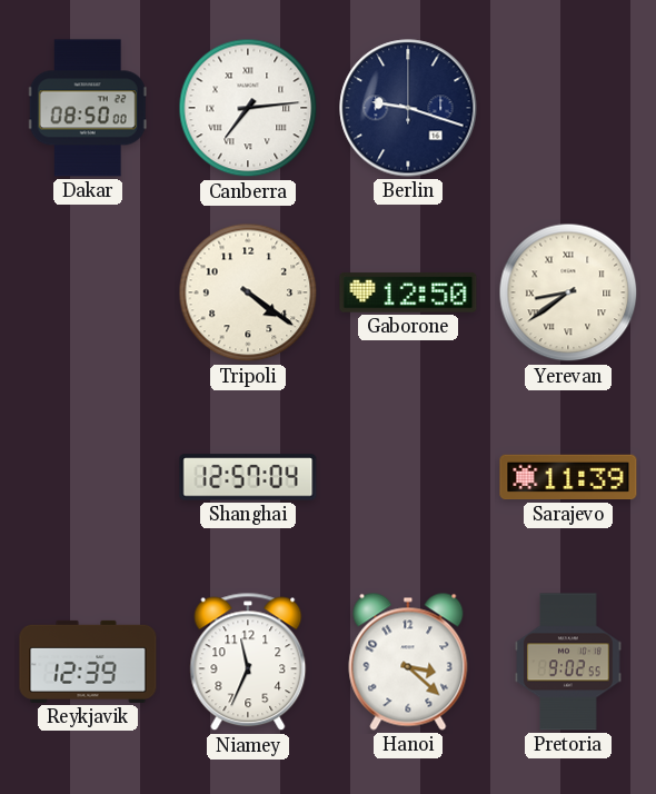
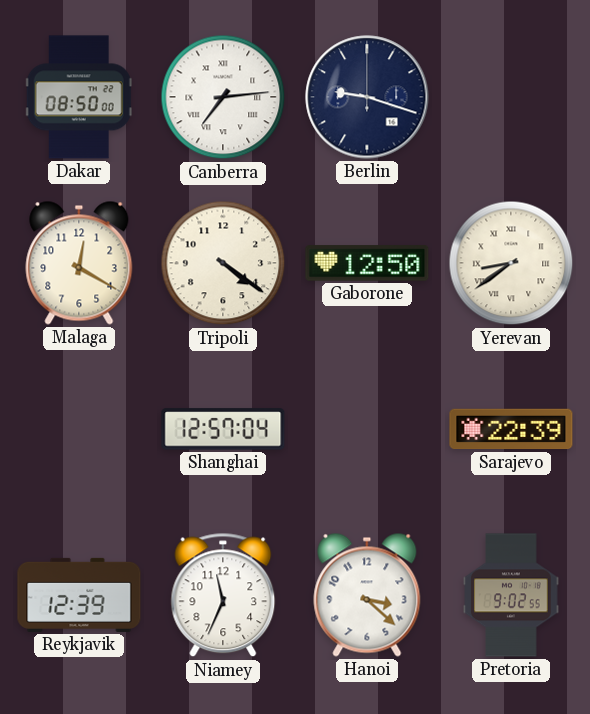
Malaga: none -> 12:20
Sarajevo: 11:39 -> 22:39
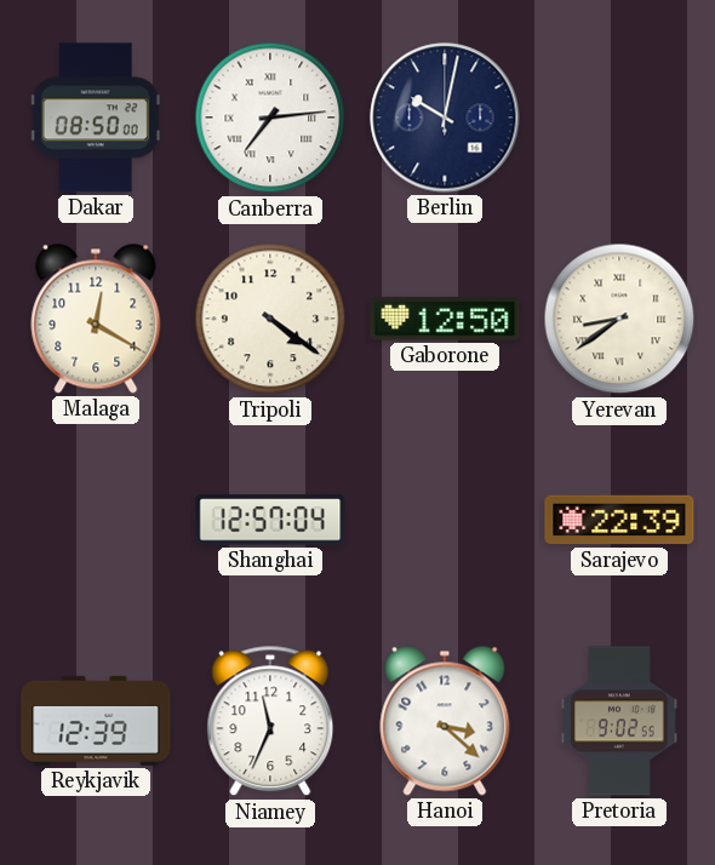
Berlin: 9:18 -> 10:02
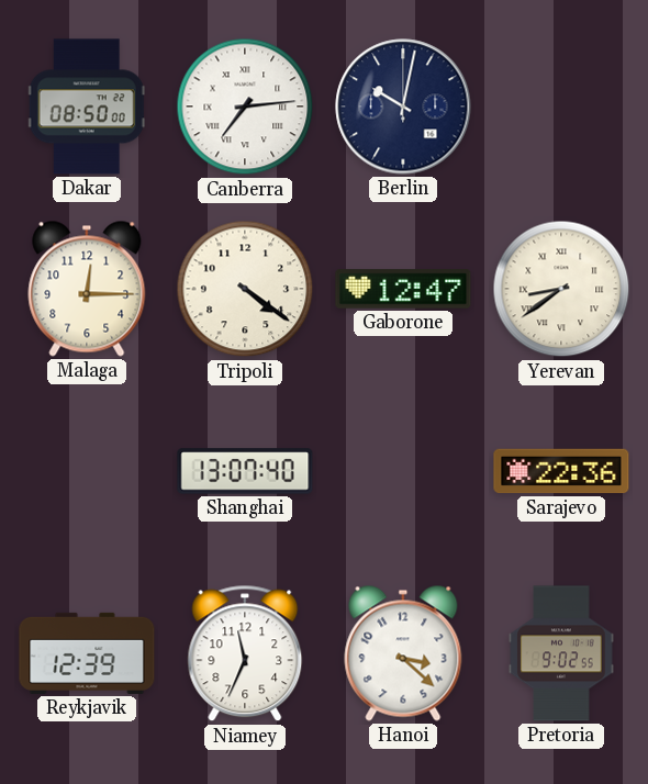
Malaga: 12:20 -> 12:15
Gaborone: 12:50 -> 12:47
Shanghai: 12:57 -> 13:07
Sarajevo: 22:39 -> 22:36
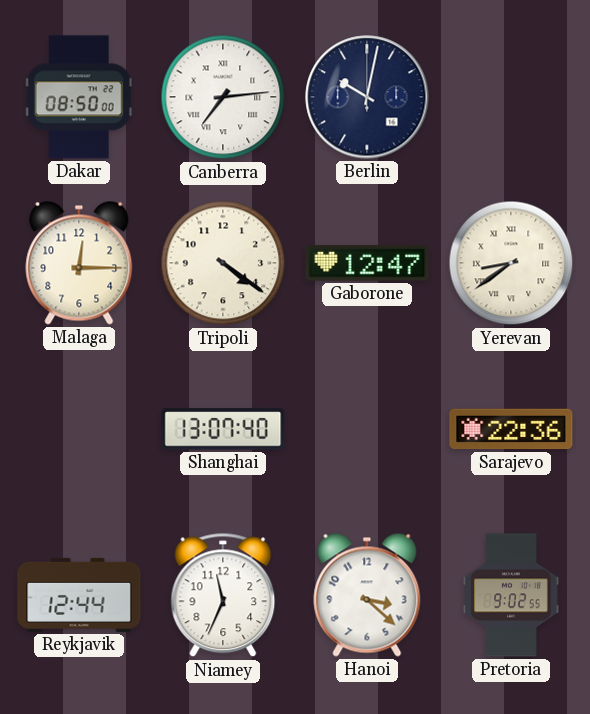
Reykjavik: 12:39 -> 12:44
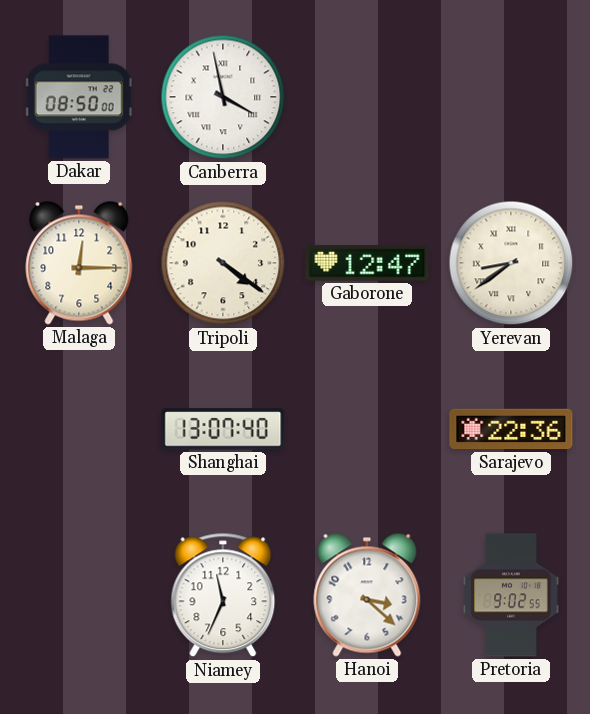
Canberra: 7:14 -> 3:58
Berlin: 10:02 -> none
Reykjavik: 12:44 -> none
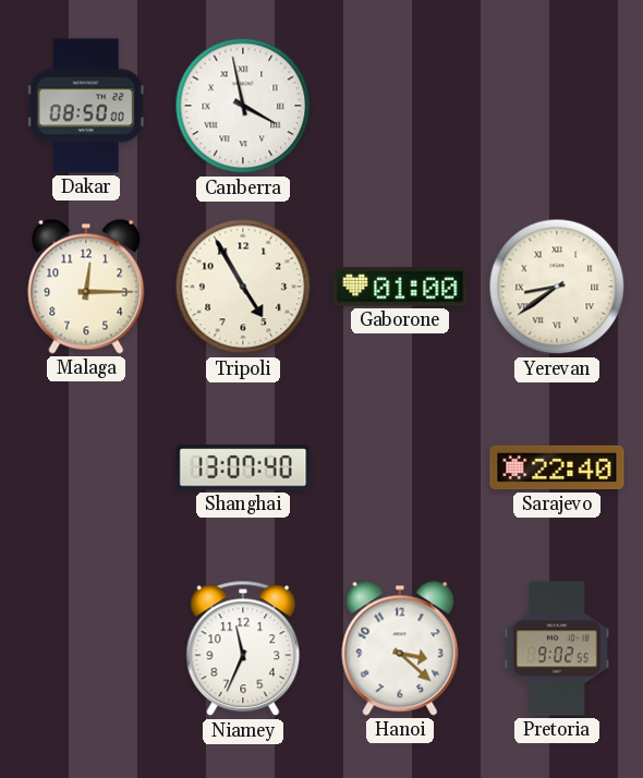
Tripoli: 4:21 -> 4:55
Gaborone: 12:47 -> 01:00
Sarajevo: 22:36 -> 22:40
